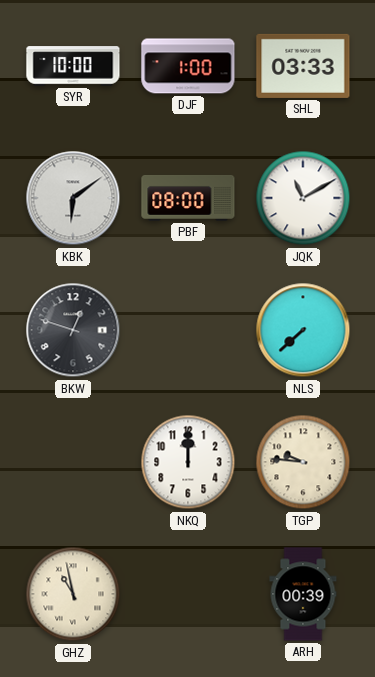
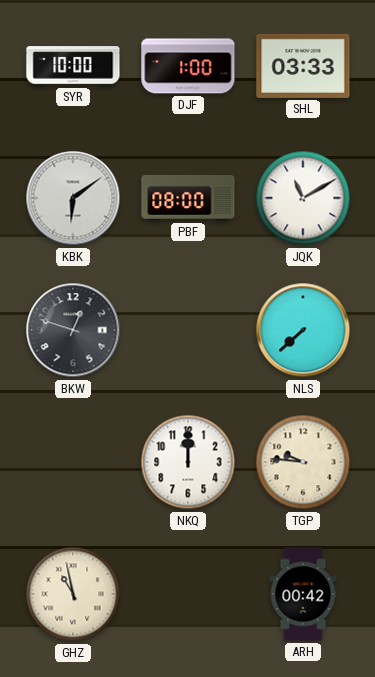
ARH: 00:39 -> 00:42
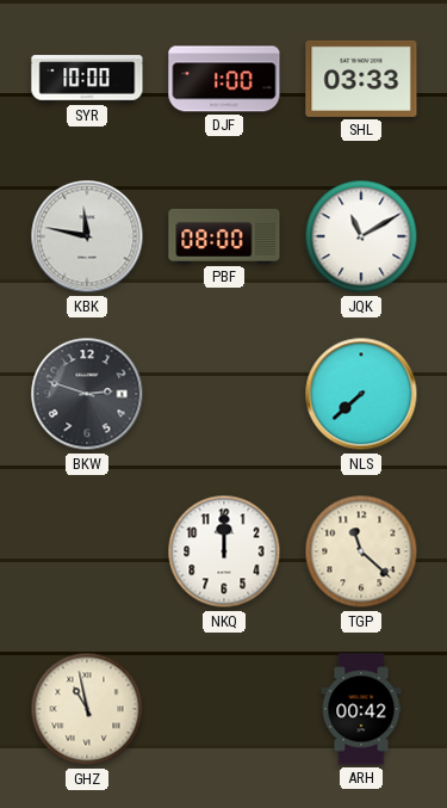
KBK: 6:09 -> 11:47
BKW: 12:48 -> 2:48
TGP: 9:46 -> 11:22
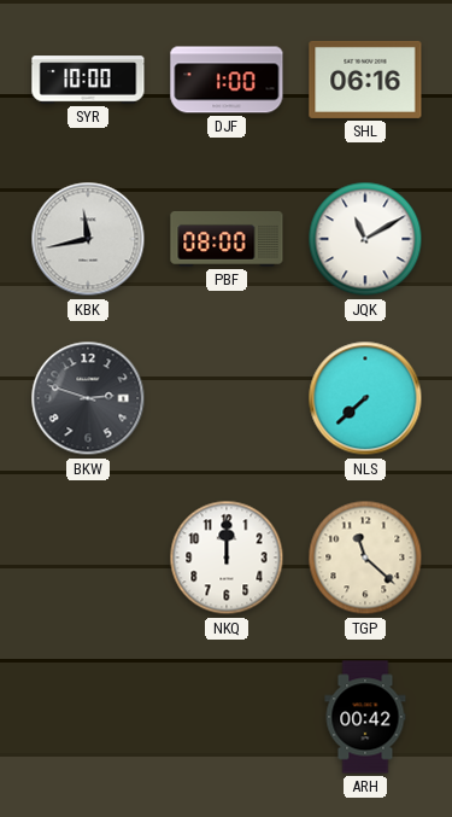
SHL: 03:33 -> 06:16
KBK: 11:47 -> 11:43
GHZ: 10:58 -> none
